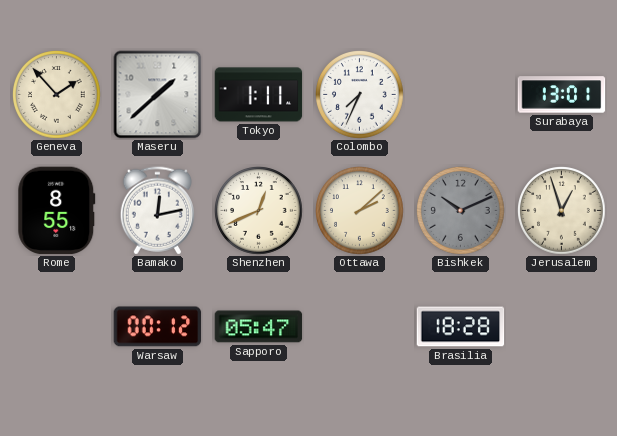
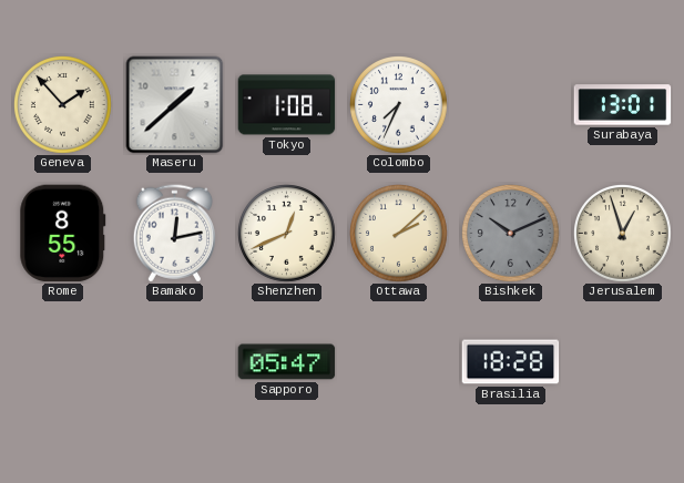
Tokyo: 1:11 -> 1:08
Warsaw: 00:12 -> none
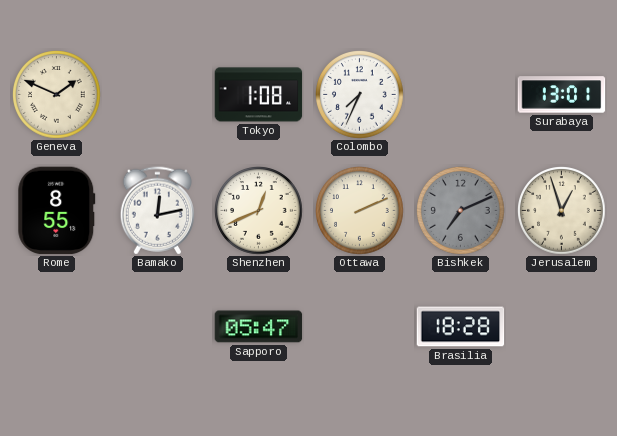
Geneva: 1:53 -> 1:49
Maseru: 1:38 -> none
Ottawa: 2:08 -> 2:11
Bishkek: 10:11 -> 7:11
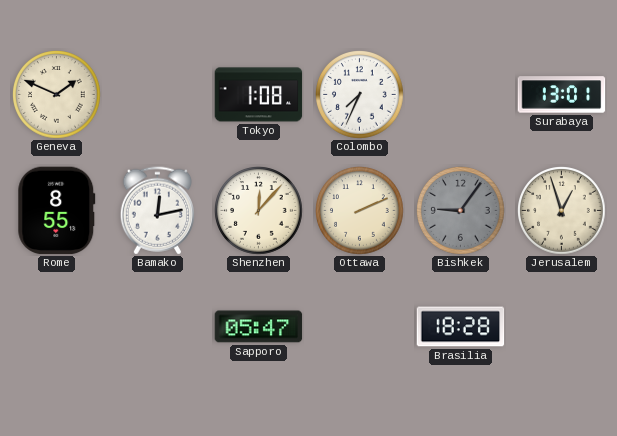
Shenzhen: 12:41 -> 12:07
Bishkek: 7:11 -> 9:06
